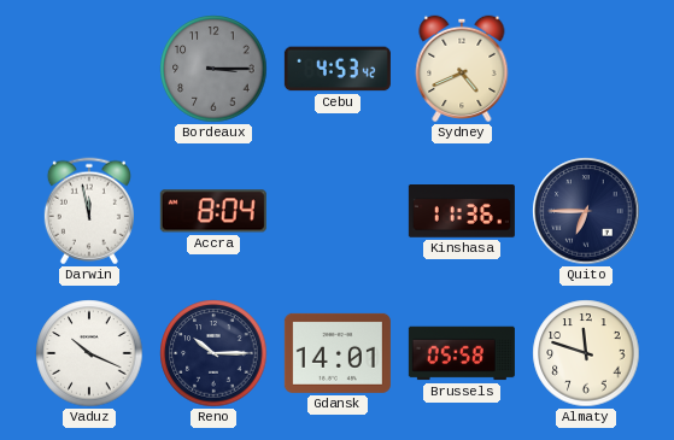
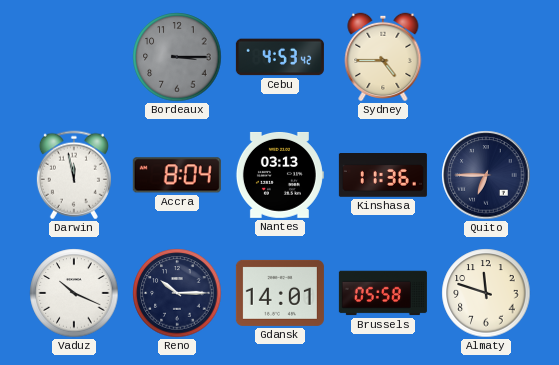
Sydney: 4:41 -> 4:45
Nantes: none -> 03:13
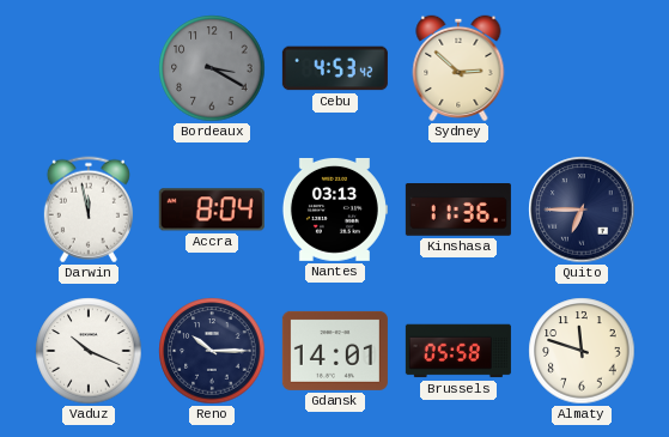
Bordeaux: 3:15 -> 3:20
Sydney: 4:45 -> 2:52
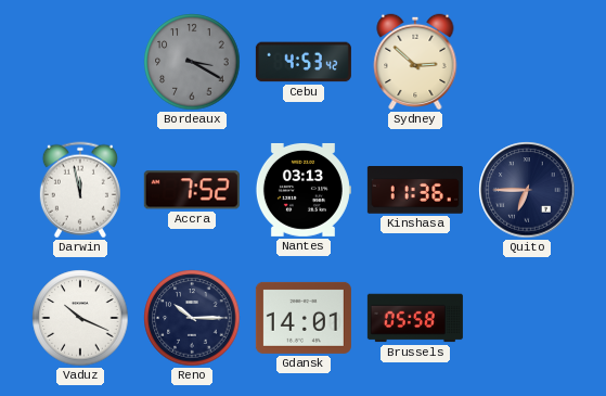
Accra: 8:04 -> 7:52
Almaty: 11:48 -> none
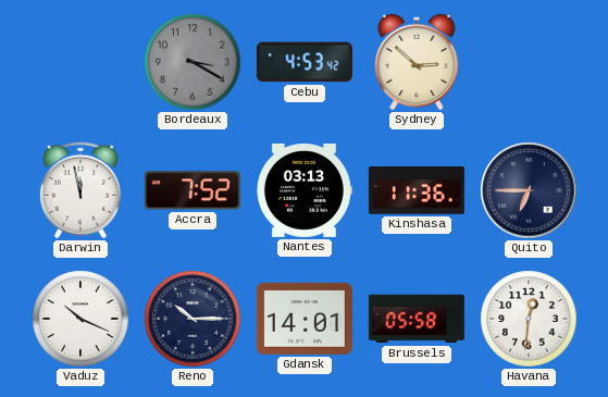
Havana: none -> 12:31
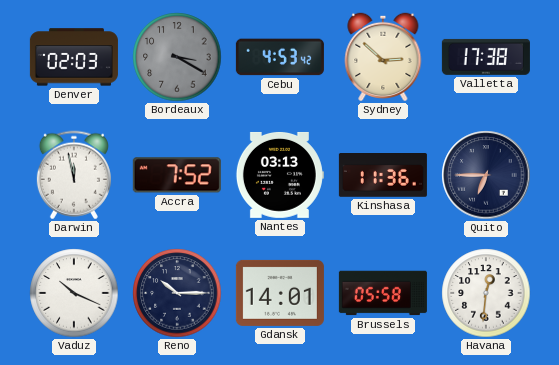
Denver: none -> 02:03
Valletta: none -> 17:38
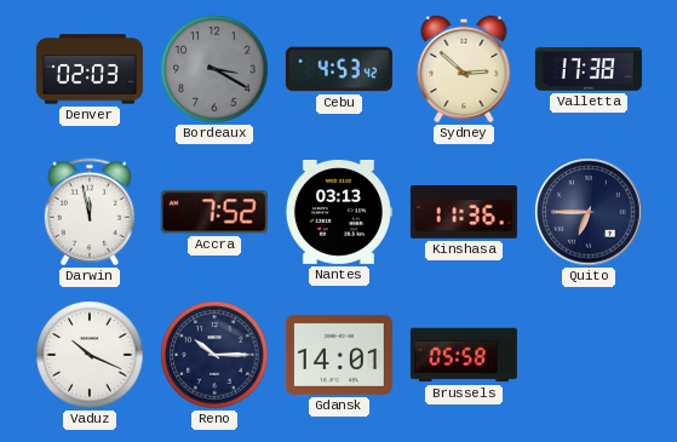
Havana: 12:31 -> none
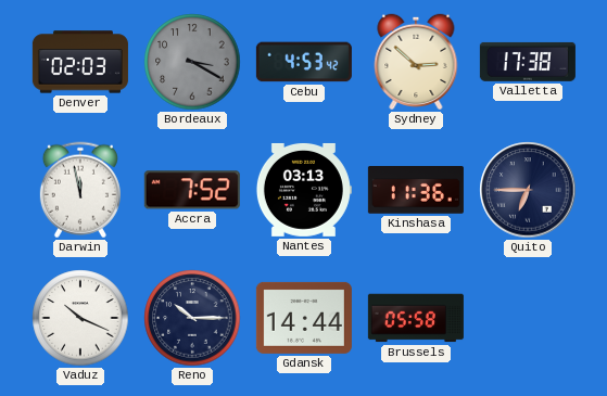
Gdansk: 14:01 -> 14:44
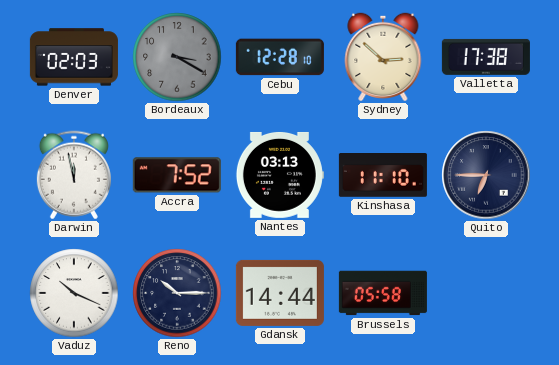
Cebu: 4:53 -> 12:28
Kinshasa: 11:36 -> 11:10
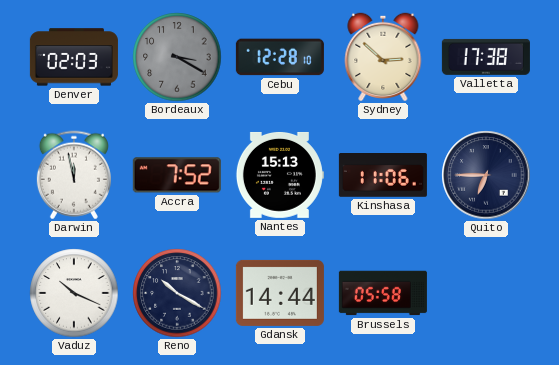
Nantes: 03:13 -> 15:13
Kinshasa: 11:10 -> 11:06
Reno: 10:15 -> 10:20
